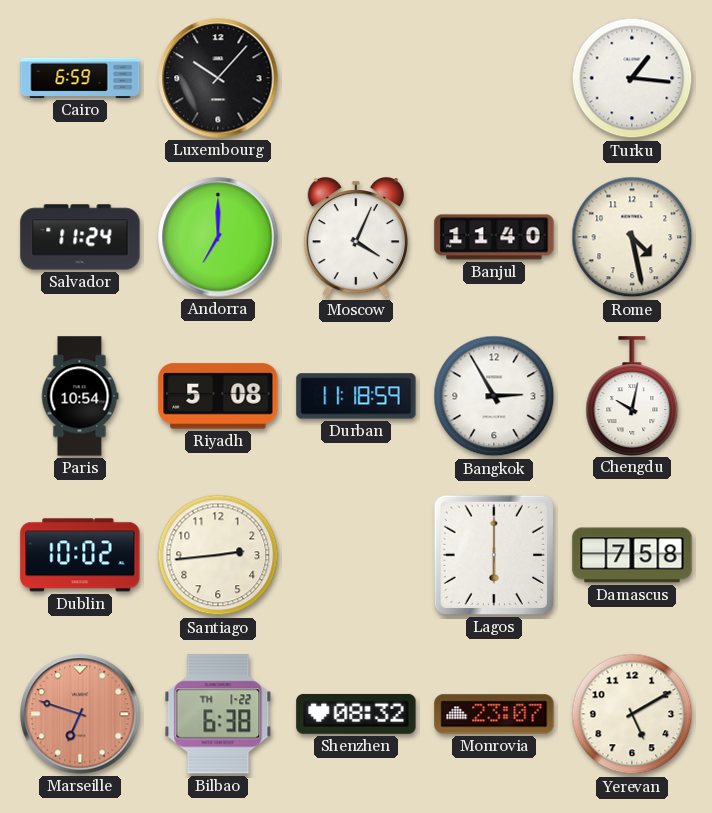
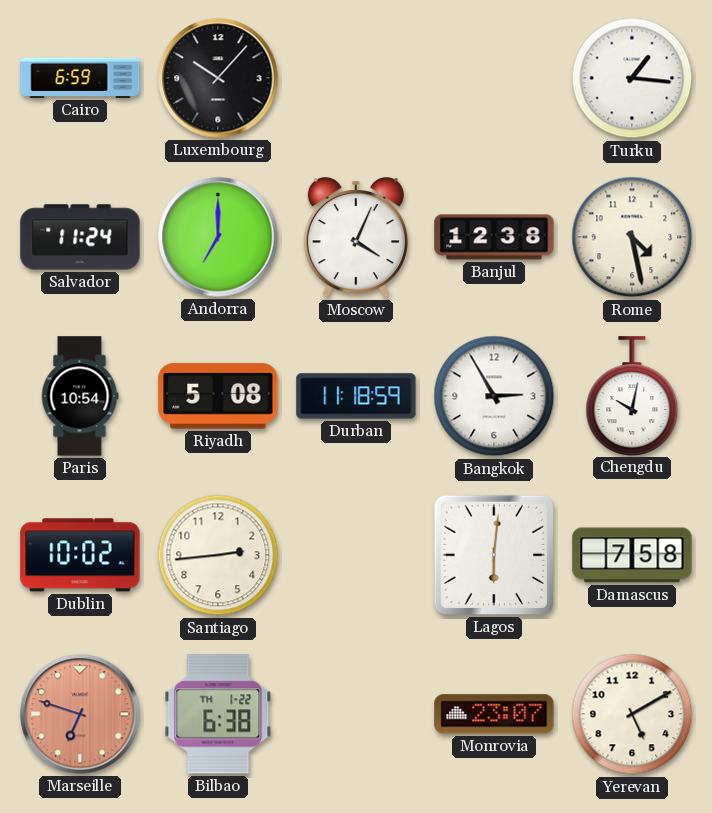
Banjul: 11:40 -> 12:38
Lagos: 6:00 -> 6:01
Shenzhen: 08:32 -> none
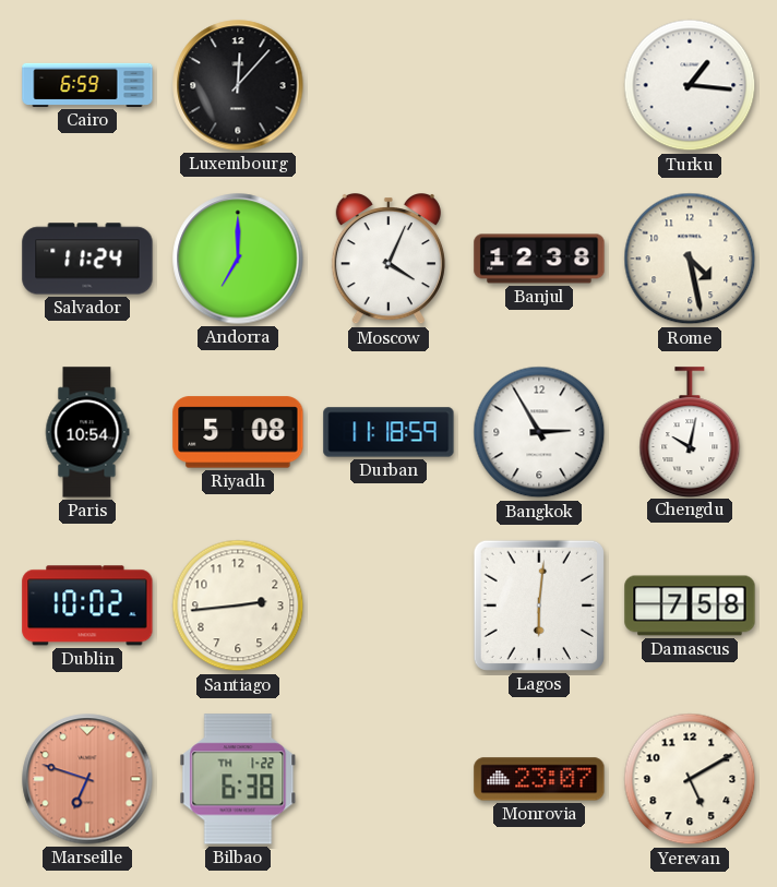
Luxembourg: 10:07 -> 12:07
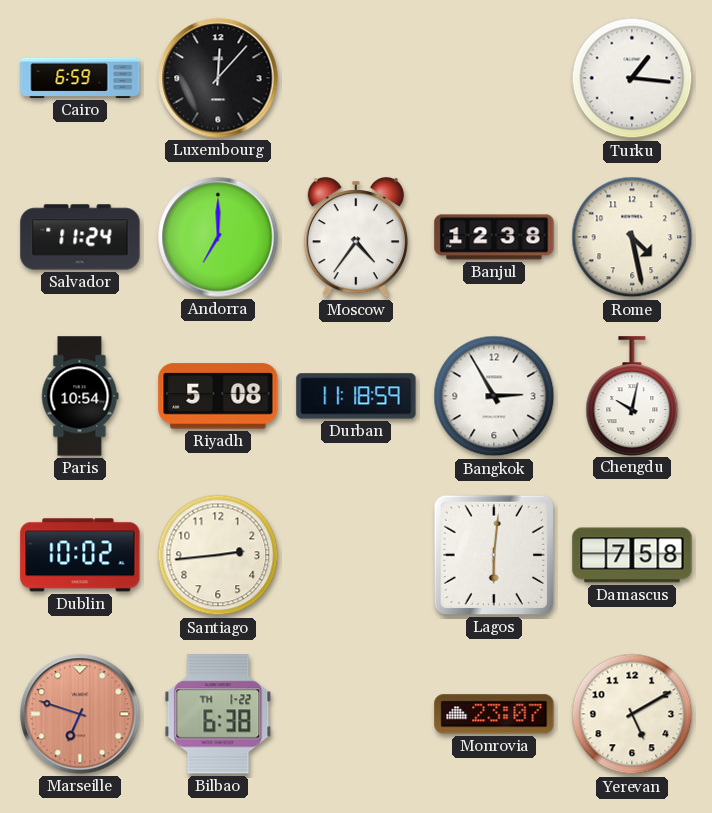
Moscow: 4:04 -> 4:36
